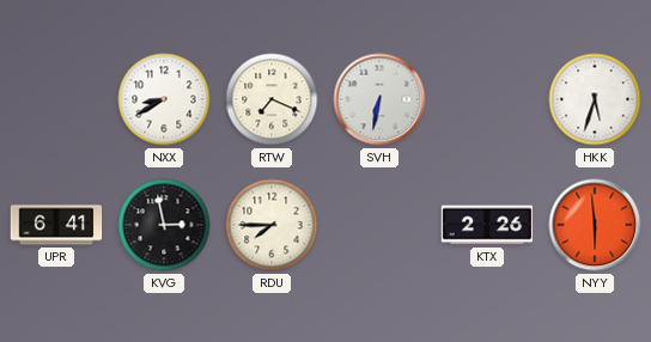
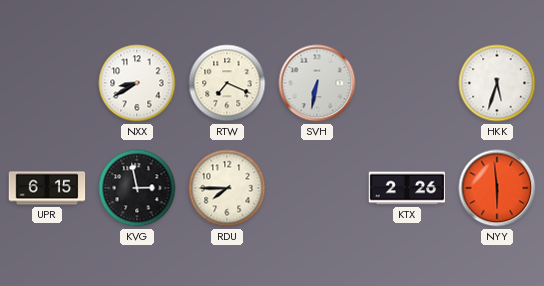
UPR: 6:41 -> 6:15
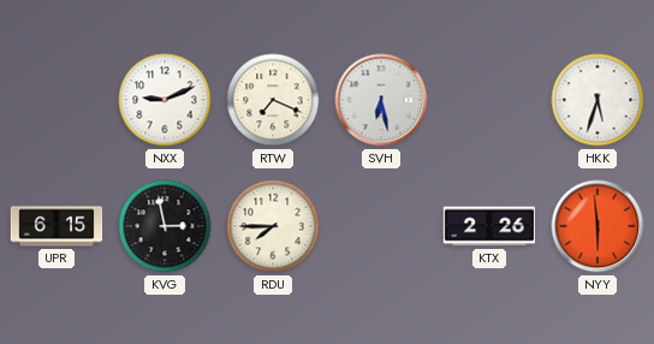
NXX: 8:40 -> 9:11
SVH: 6:32 -> 6:28
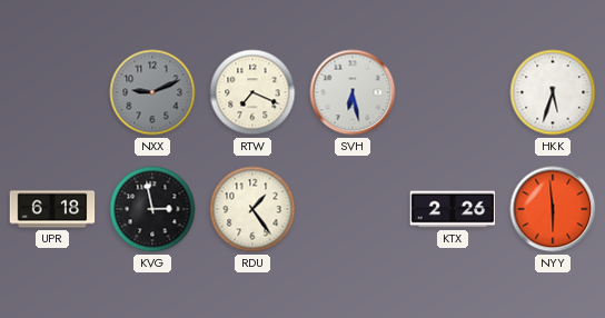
NXX dial: white -> grey
UPR: 6:15 -> 6:18
RDU: 7:45 -> 1:24
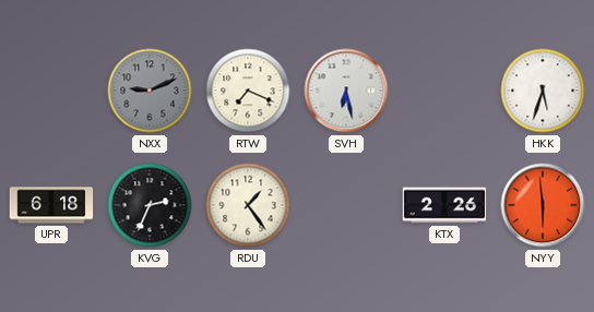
KVG: 2:58 -> 2:34
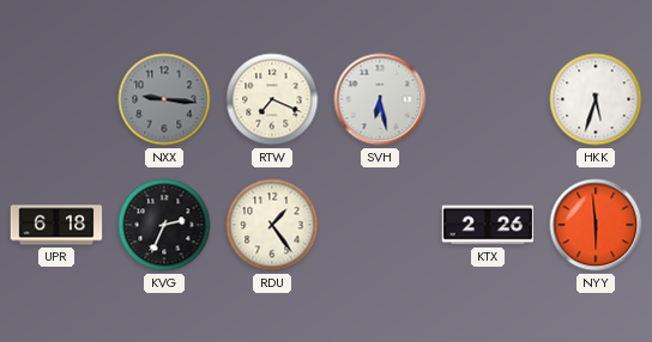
NXX: 9:11 -> 9:16
